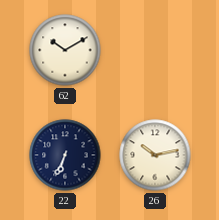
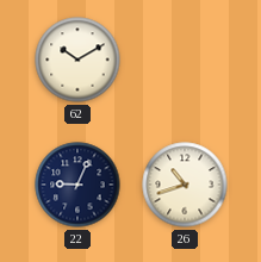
22: 6:34 -> 9:04
26: 10:13 -> 10:42
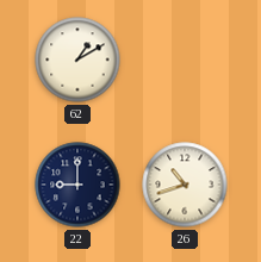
62: 10:10 -> 1:10
22: 9:04 -> 9:00
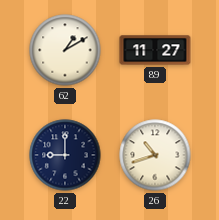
89: none -> 11:27
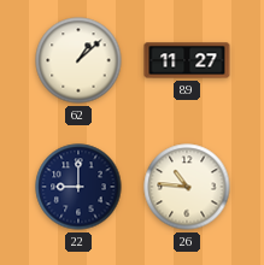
62: 1:10 -> 1:08
26: 10:42 -> 10:46
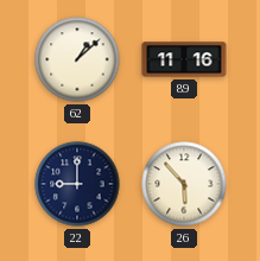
89: 11:27 -> 11:16
26: 10:46 -> 5:53
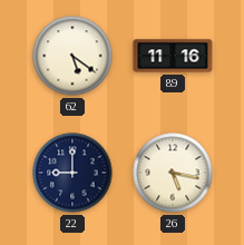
62: 1:08 -> 5:21
26: 5:53 -> 5:17
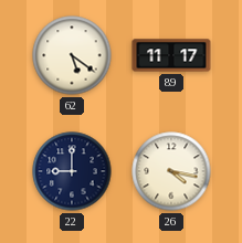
89: 11:16 -> 11:17
26: 5:17 -> 4:17
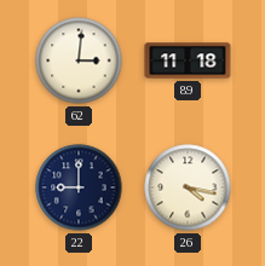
62: 5:21 -> 3:01
89: 11:17 -> 11:18
